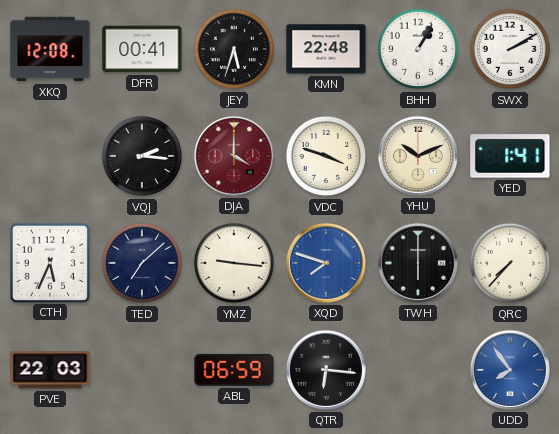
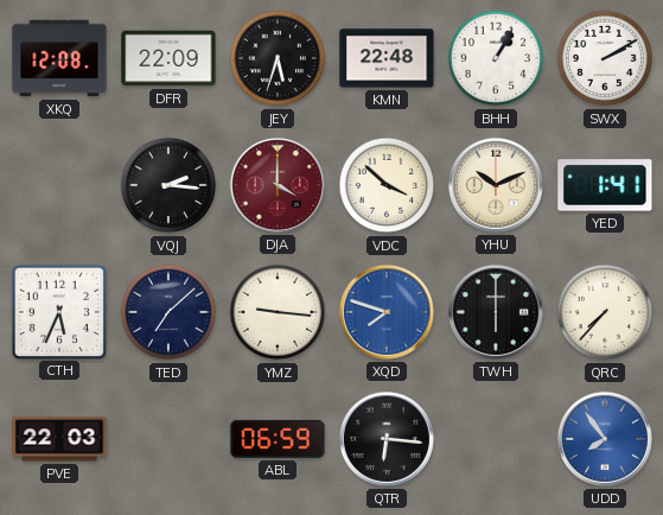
DFR: 00:41 -> 22:09
VDC: 3:48 -> 3:52
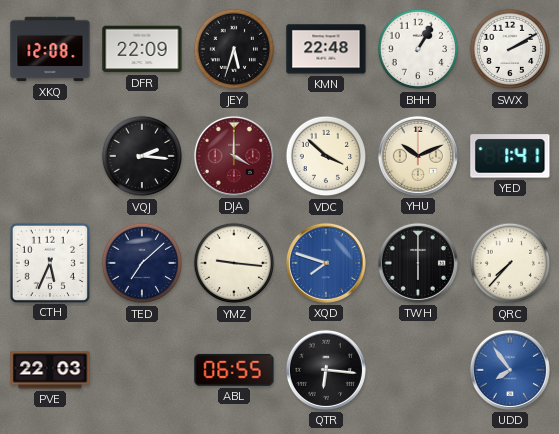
ABL: 06:59 -> 06:55
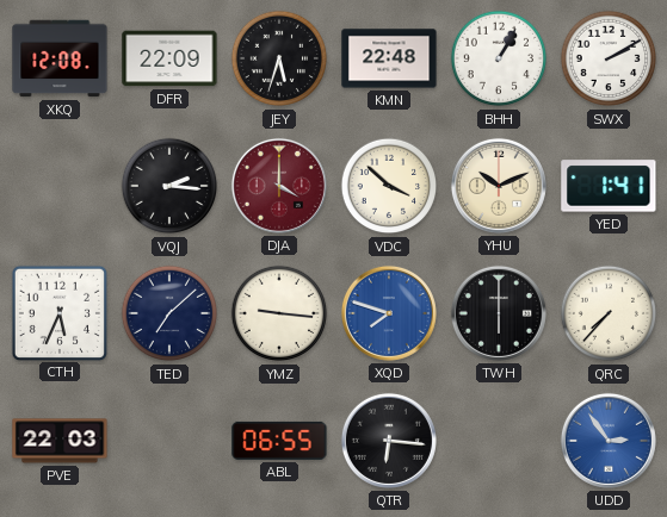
UDD: 7:54 -> 2:54
